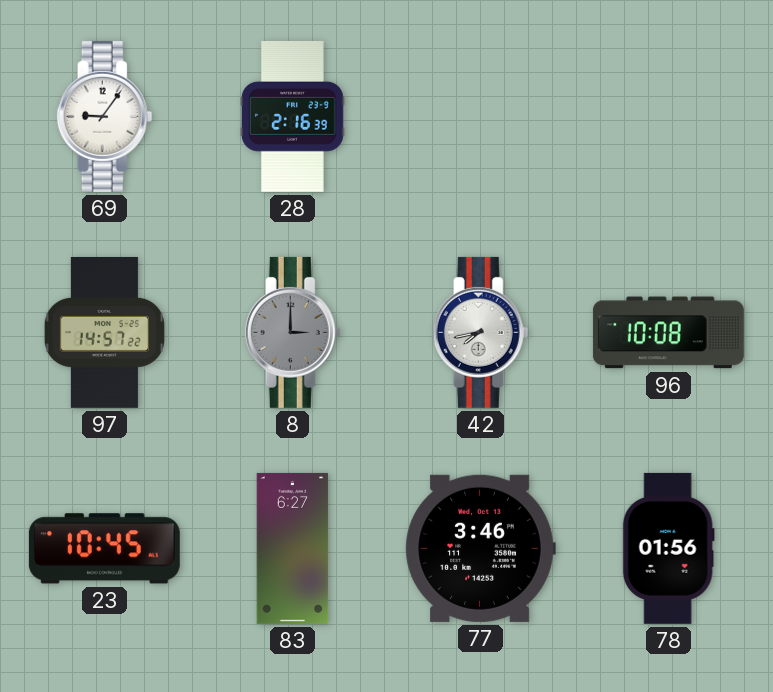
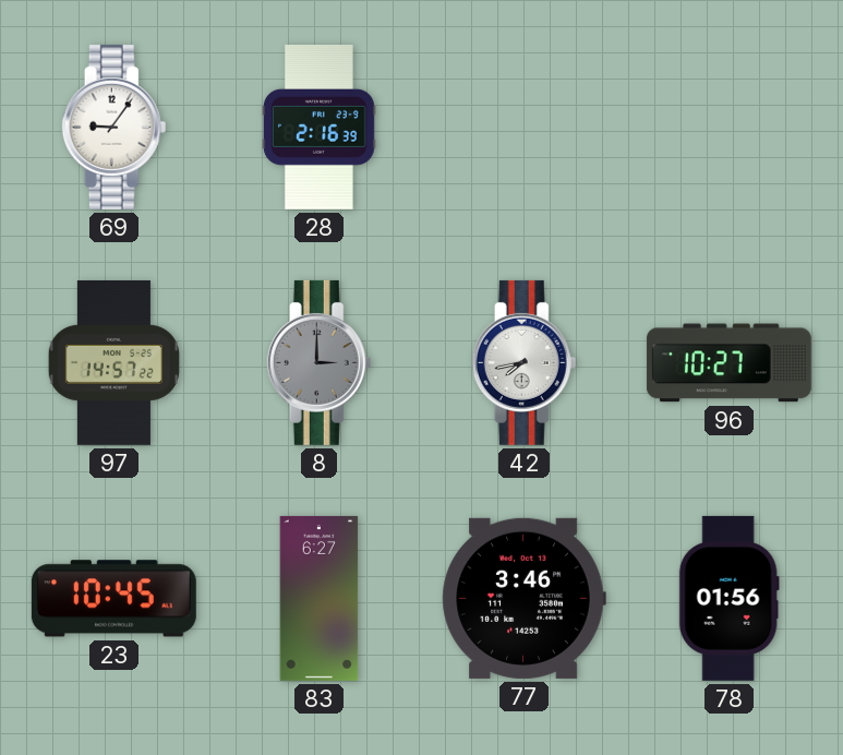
96: 10:08 -> 10:27
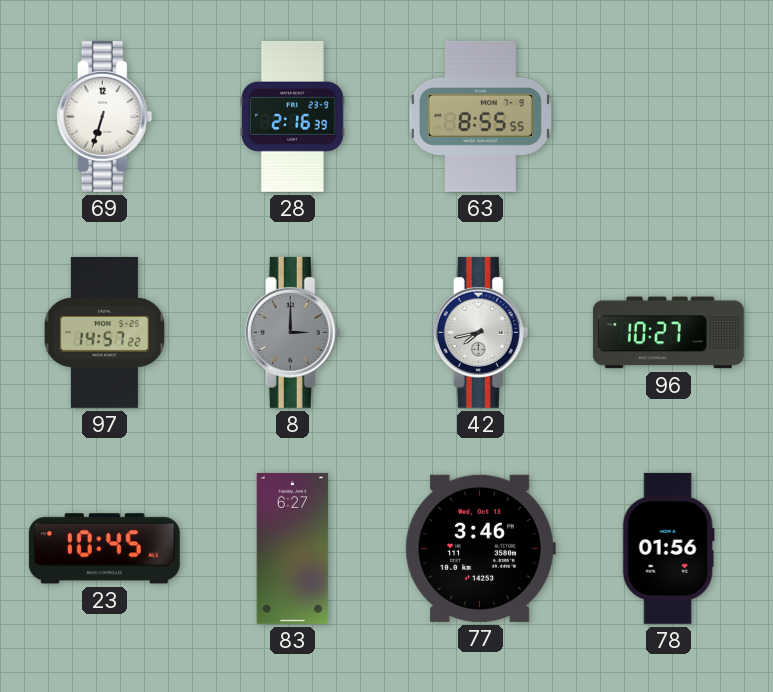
69: 9:06 -> 6:33
63: none -> 8:55
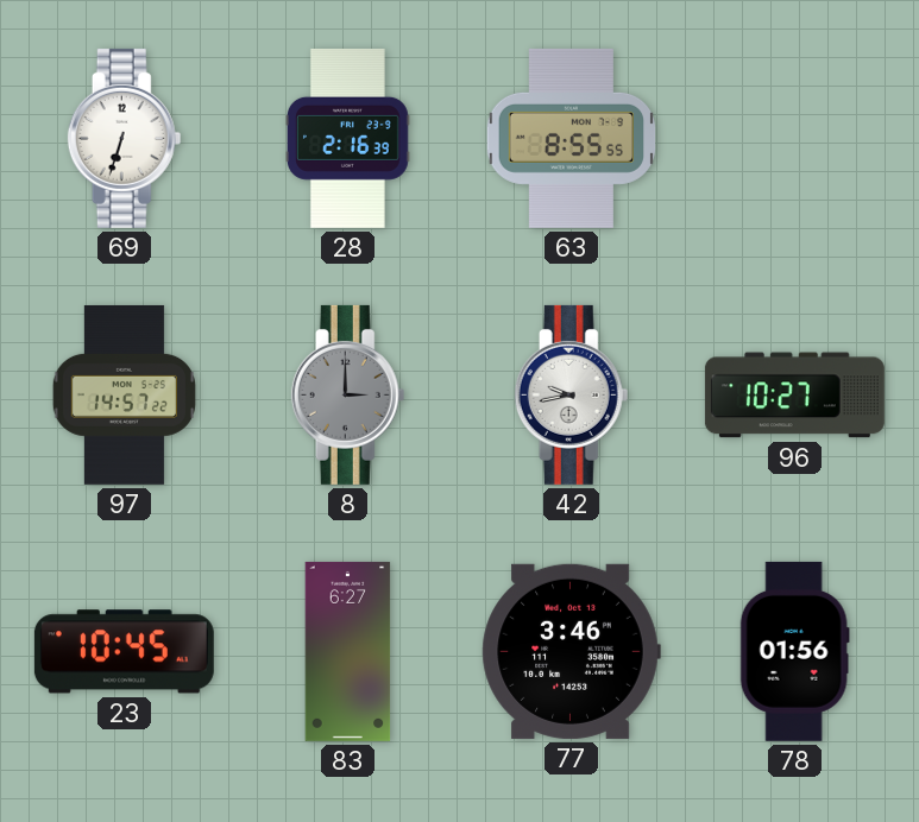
42: 7:43 -> 9:43
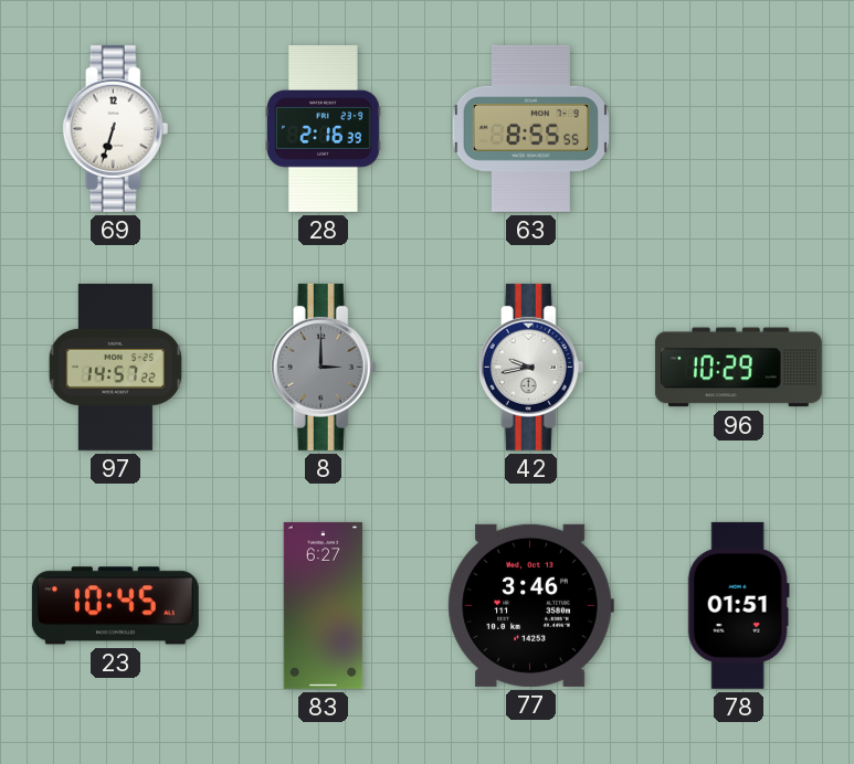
96: 10:27 -> 10:29
78: 01:56 -> 01:51
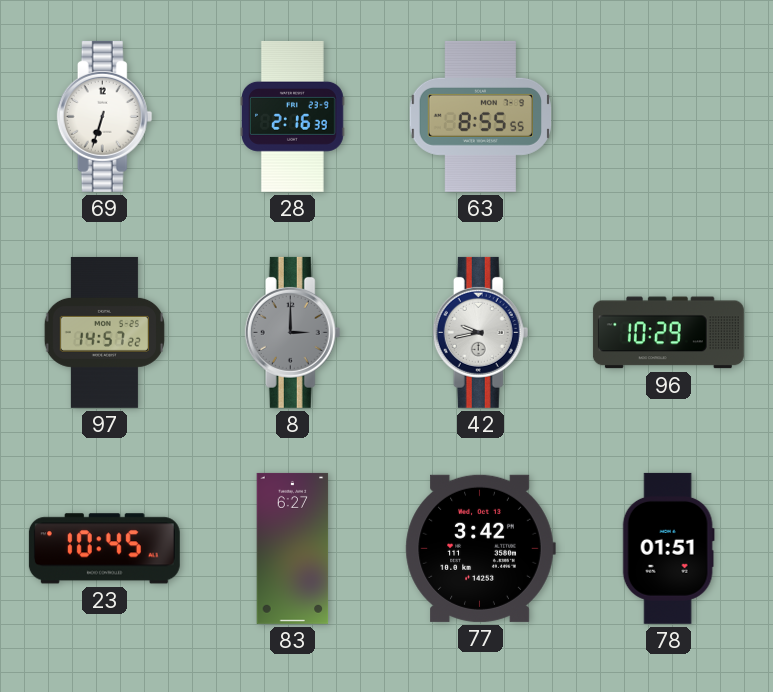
77: 3:46 -> 3:42
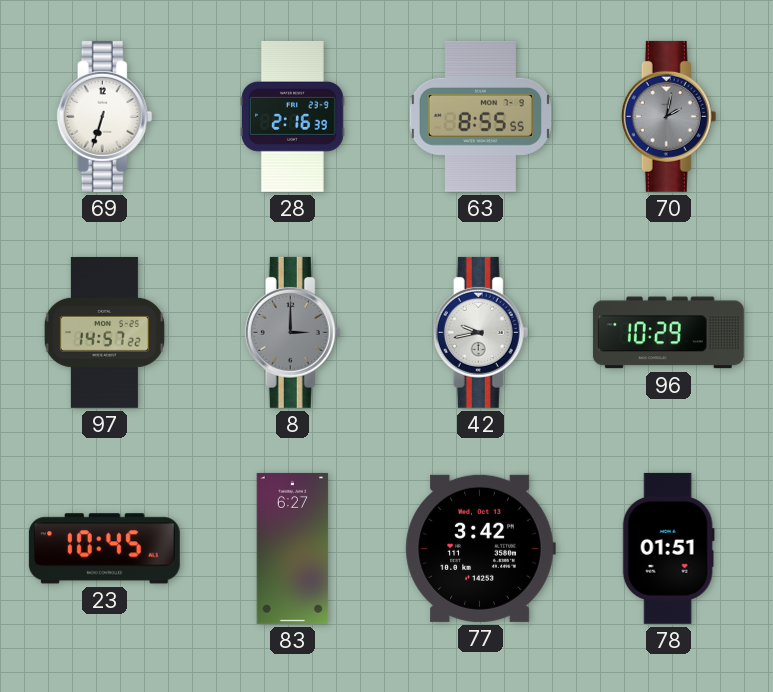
70: none -> 2:02
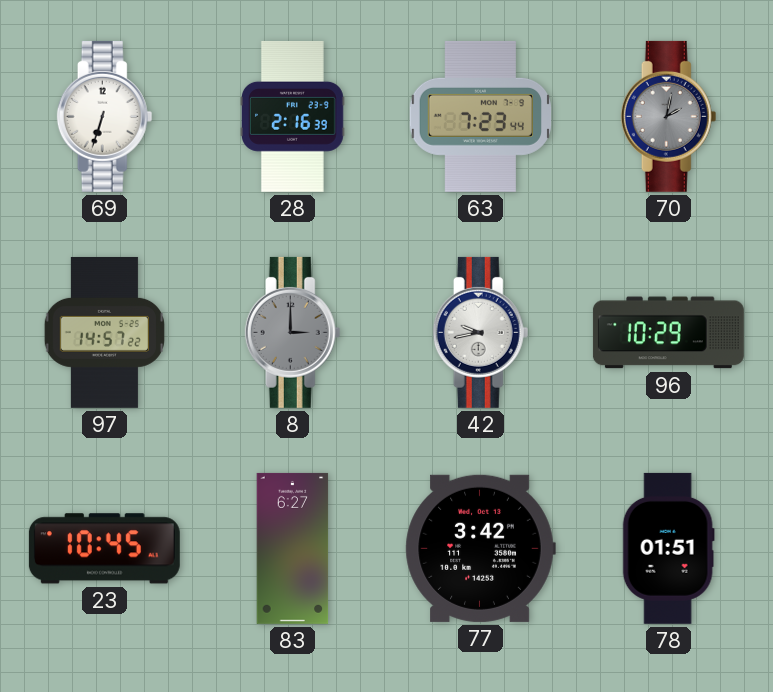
63: 8:55 -> 7:23
